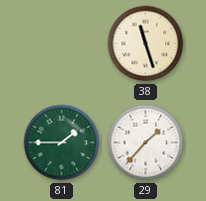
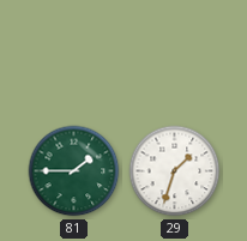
38: 11:27 -> none
29: 1:37 -> 1:33
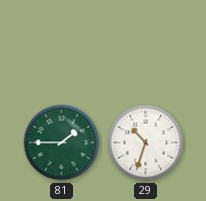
29: 1:33 -> 10:33
